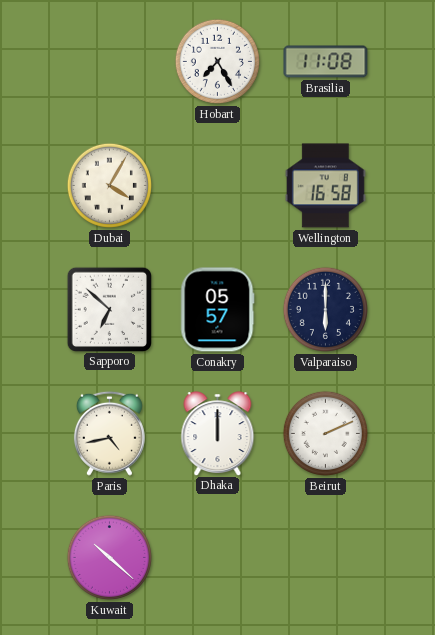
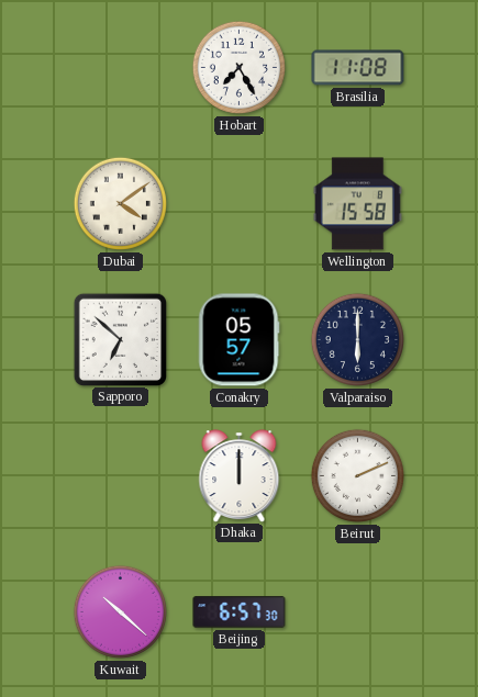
Dubai: 4:05 -> 4:09
Wellington: 16:58 -> 15:58
Paris: 4:43 -> none
Beijing: none -> 6:57
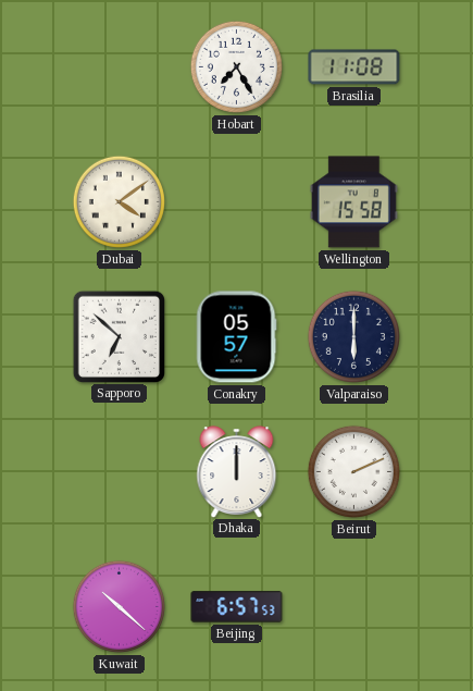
Beijing: 6:57:30 -> 6:57:53
